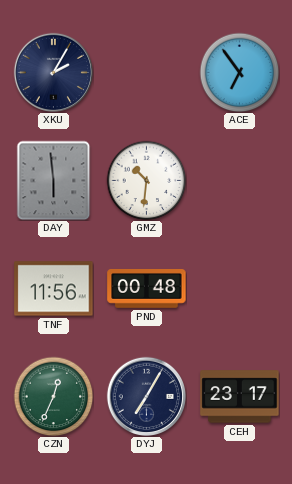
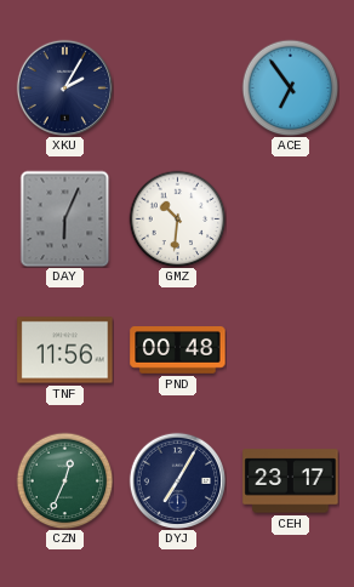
DAY: 5:59 -> 6:04
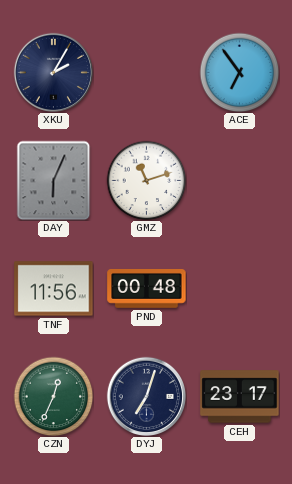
GMZ: 10:31 -> 11:12
DYJ: 7:05 -> 7:03
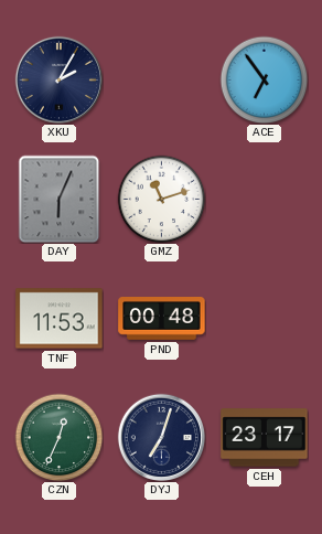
TNF: 11:56 -> 11:53
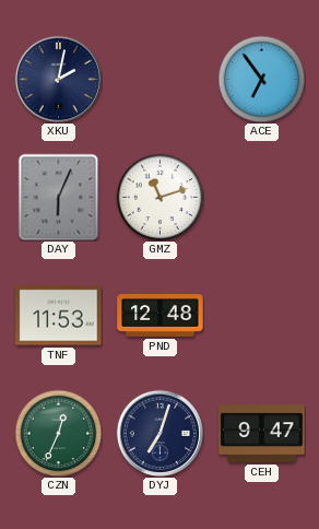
XKU: 2:05 -> 2:02
PND: 00:48 -> 12:48
CEH: 23:17 -> 9:47
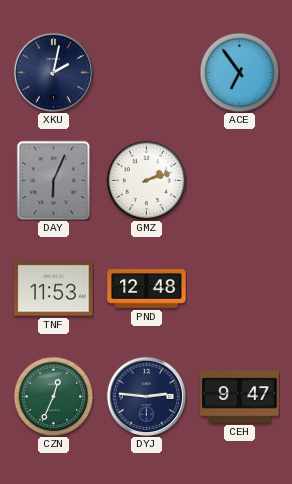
GMZ: 11:12 -> 2:12
DYJ: 7:03 -> 2:46
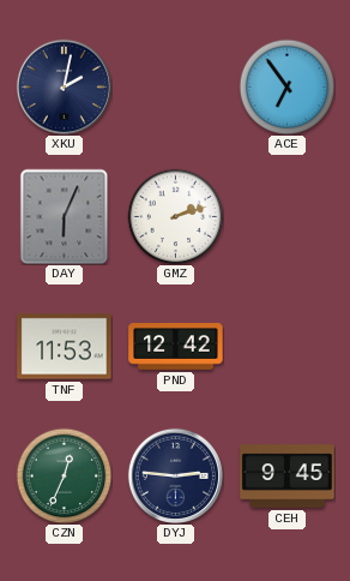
PND: 12:48 -> 12:42
CEH: 9:47 -> 9:45
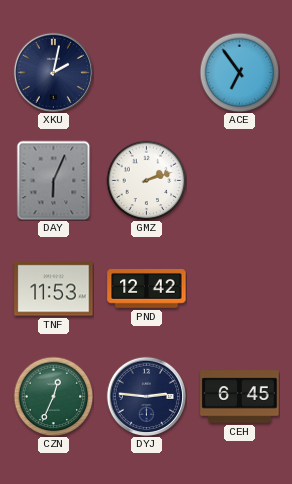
CEH: 9:45 -> 6:45
